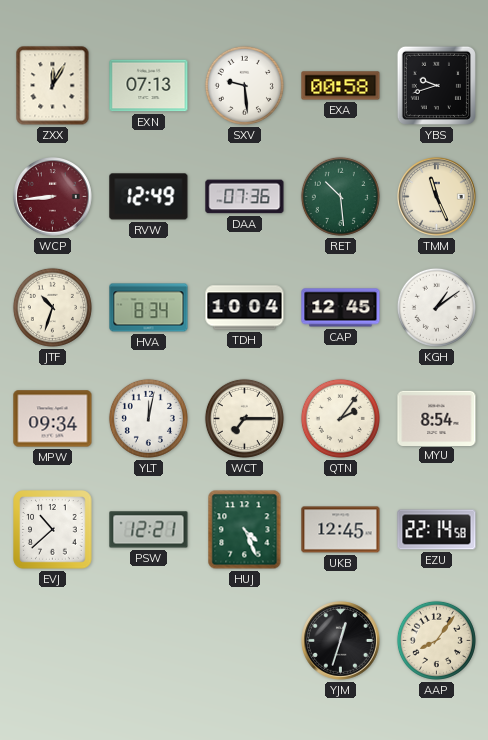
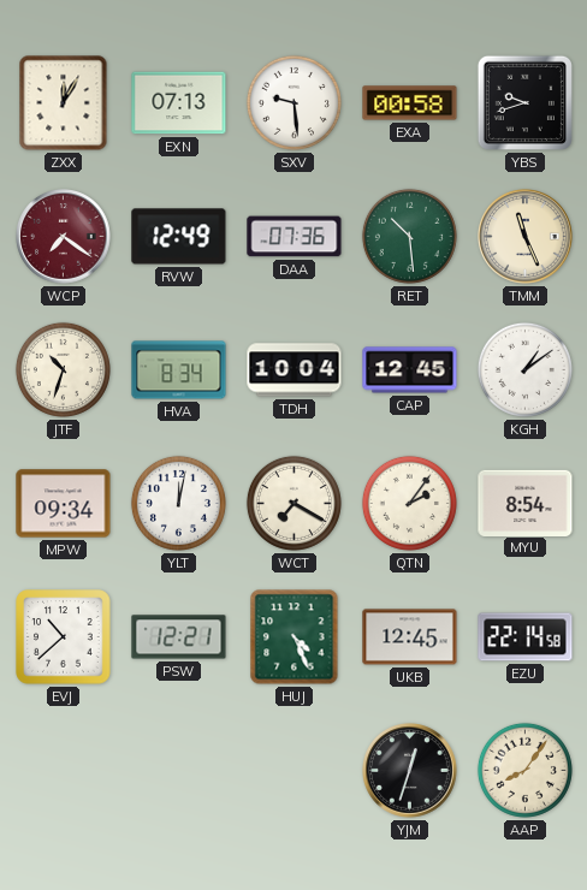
WCP: 8:44 -> 7:21
WCT: 7:15 -> 7:20
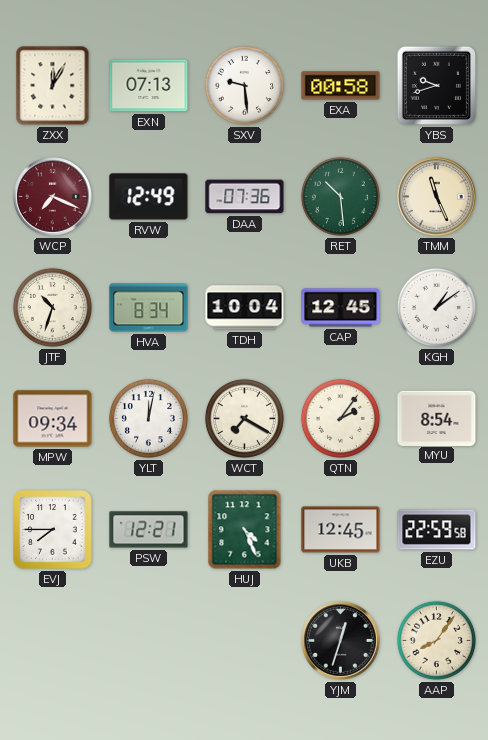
WCP: 7:21 -> 7:19
EVJ: 10:38 -> 7:45
EZU: 22:14 -> 22:59
